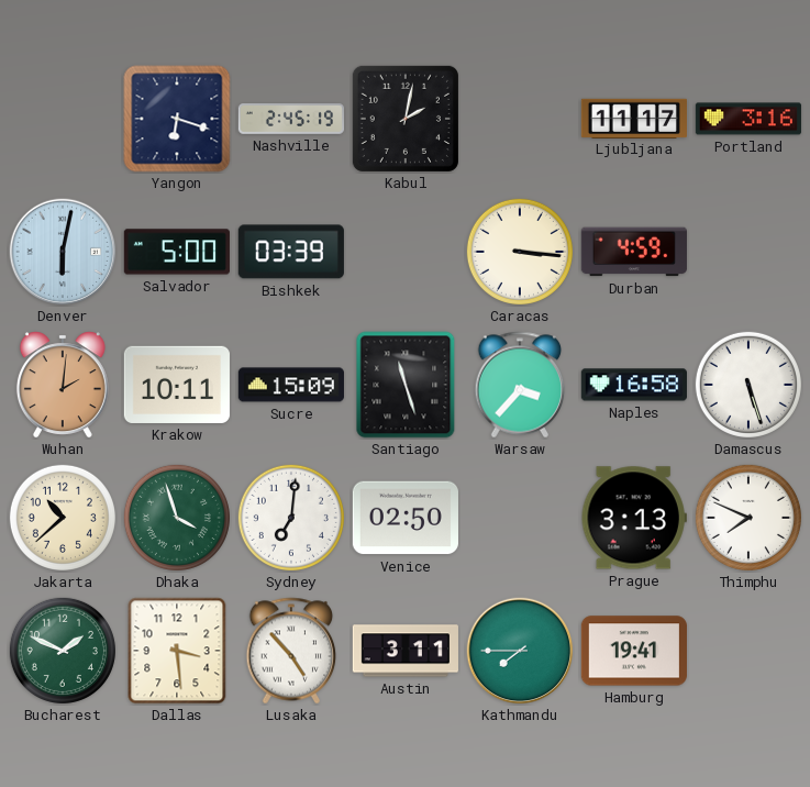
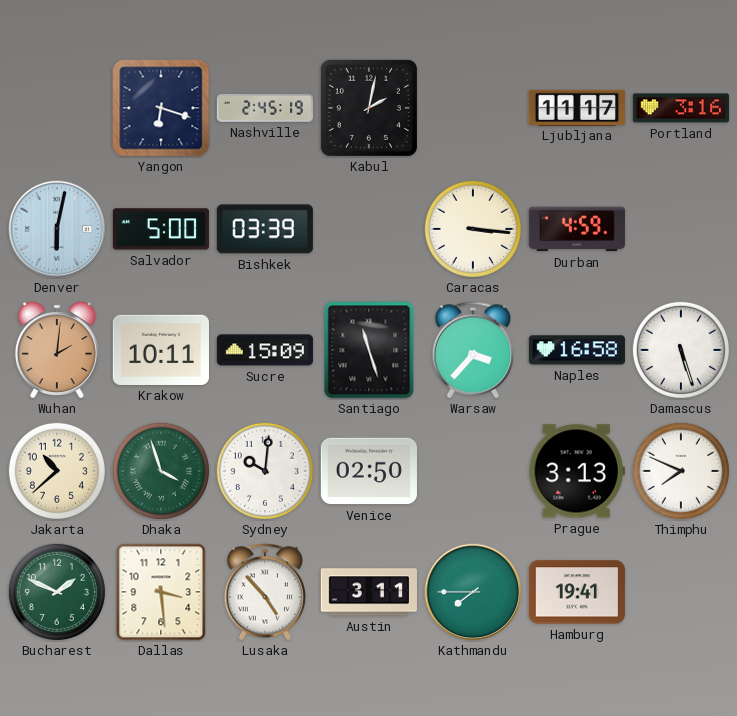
Sydney: 7:01 -> 10:01
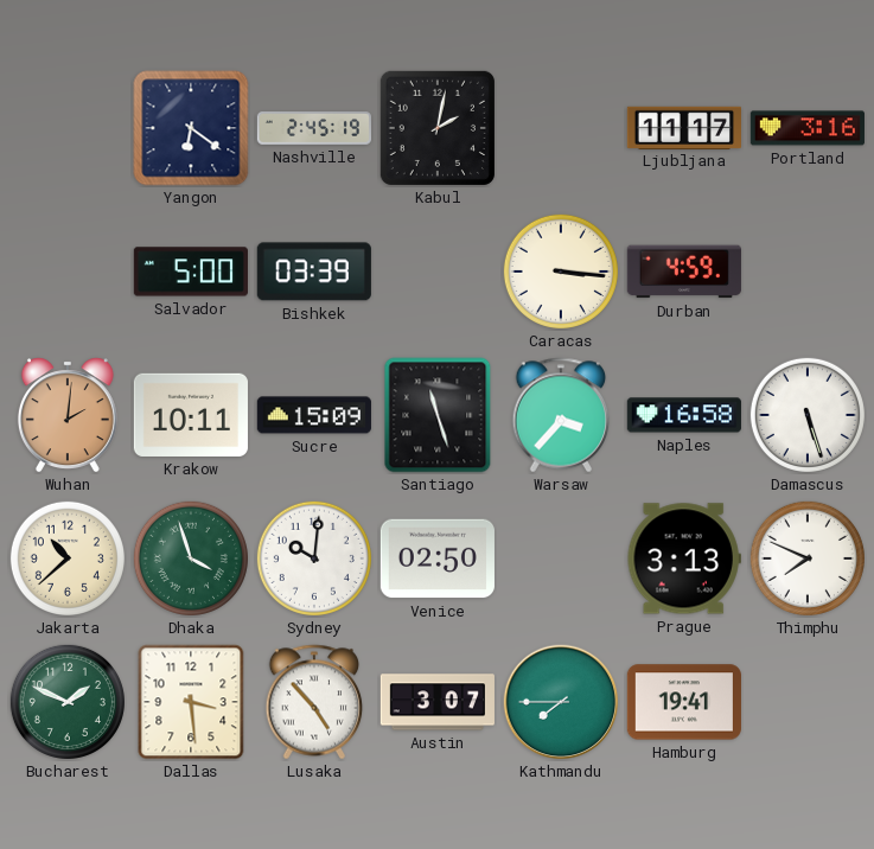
Yangon: 6:18 -> 6:21
Denver: 6:02 -> none
Austin: 3:11 -> 3:07
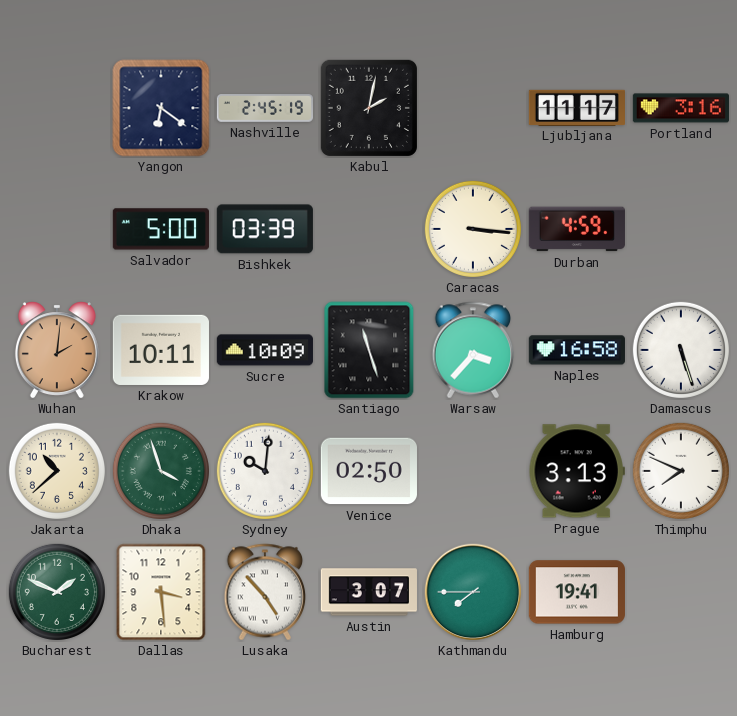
Sucre: 15:09 -> 10:09
